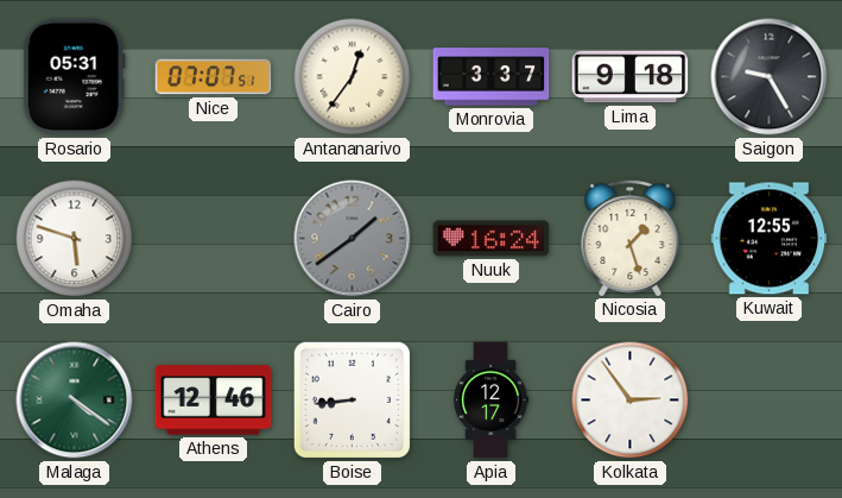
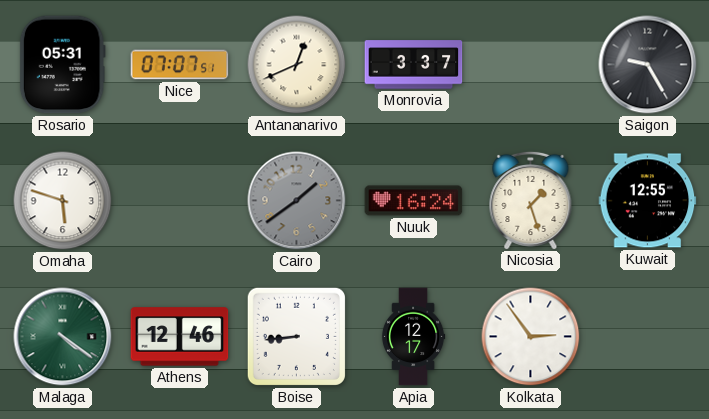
Antananarivo: 12:36 -> 12:41
Lima: 9:18 -> none
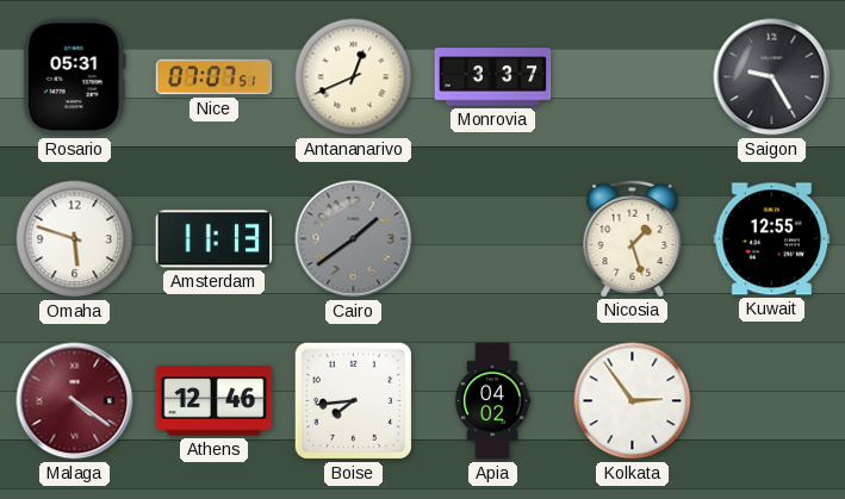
Amsterdam: none -> 11:13
Nuuk: 16:24 -> none
Malaga dial: green -> burgundy
Boise: 8:44 -> 7:44
Apia: 12:17 -> 04:02
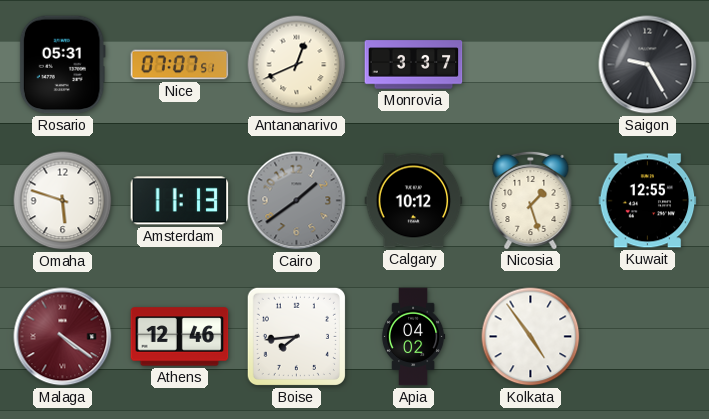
Calgary: none -> 10:12
Kolkata: 2:54 -> 4:54
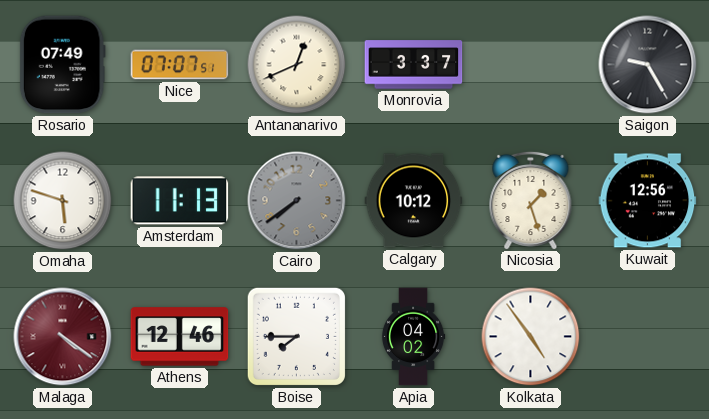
Rosario: 05:31 -> 07:49
Cairo: 1:39 -> 7:39
Kuwait: 12:55 -> 12:56
Boise: 7:44 -> 7:45
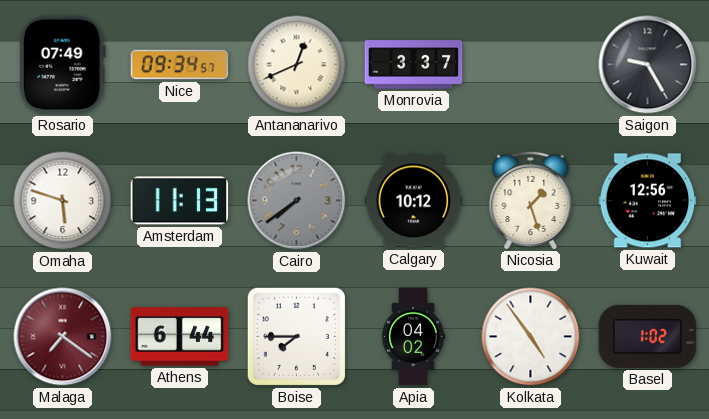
Nice: 07:07 -> 09:34
Malaga: 4:21 -> 7:21
Athens: 12:46 -> 6:44
Basel: none -> 1:02
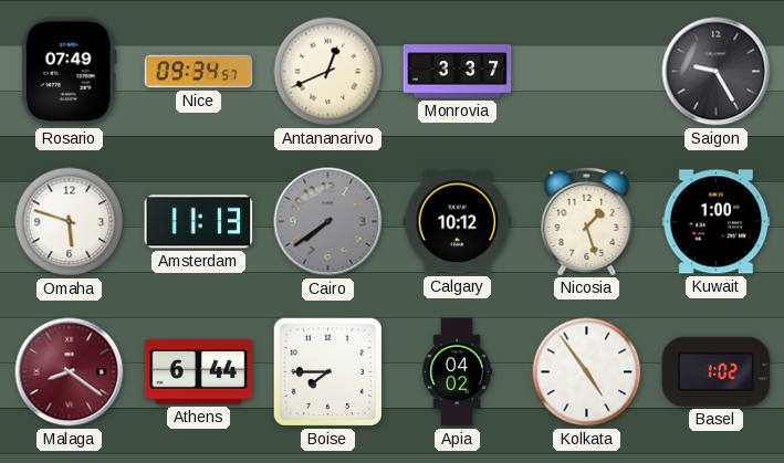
Kuwait: 12:56 -> 1:00
Malaga: 7:21 -> 8:21
